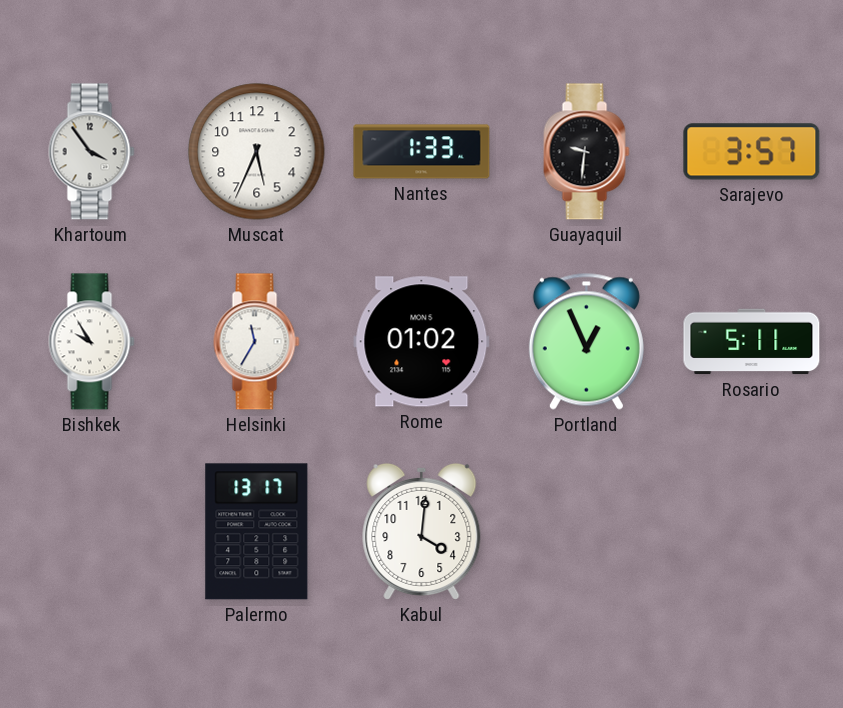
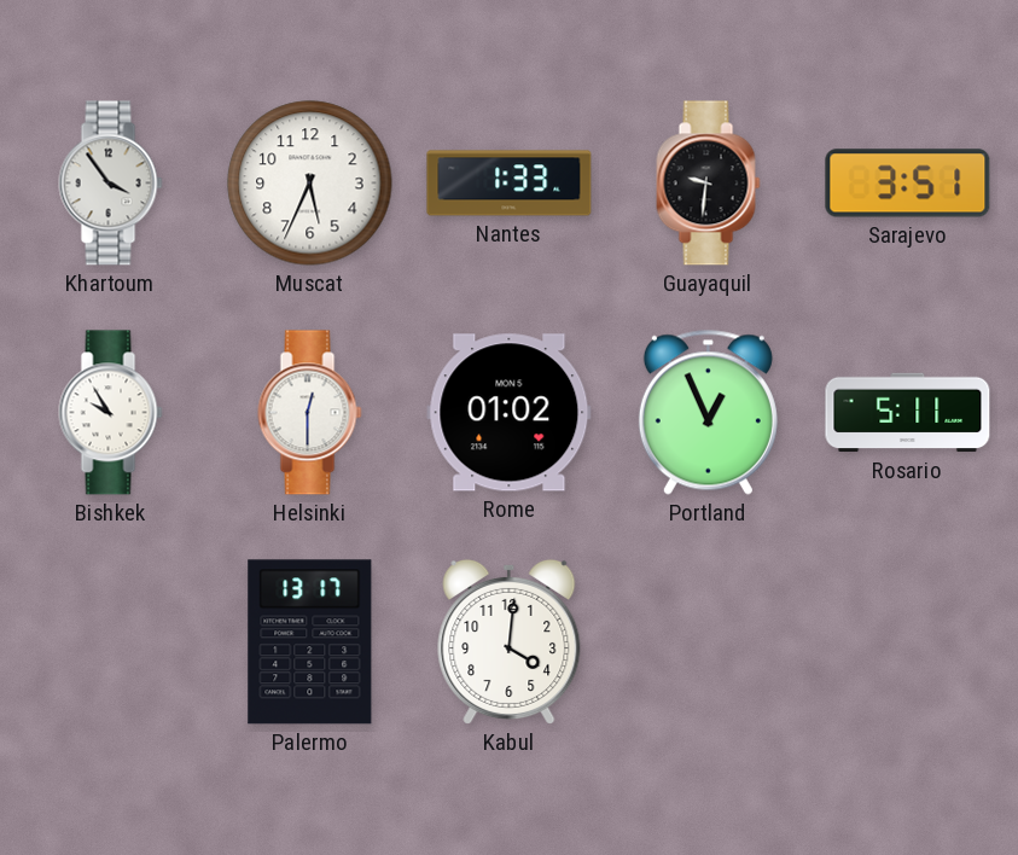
Sarajevo: 3:57 -> 3:51
Helsinki: 11:35 -> 12:30
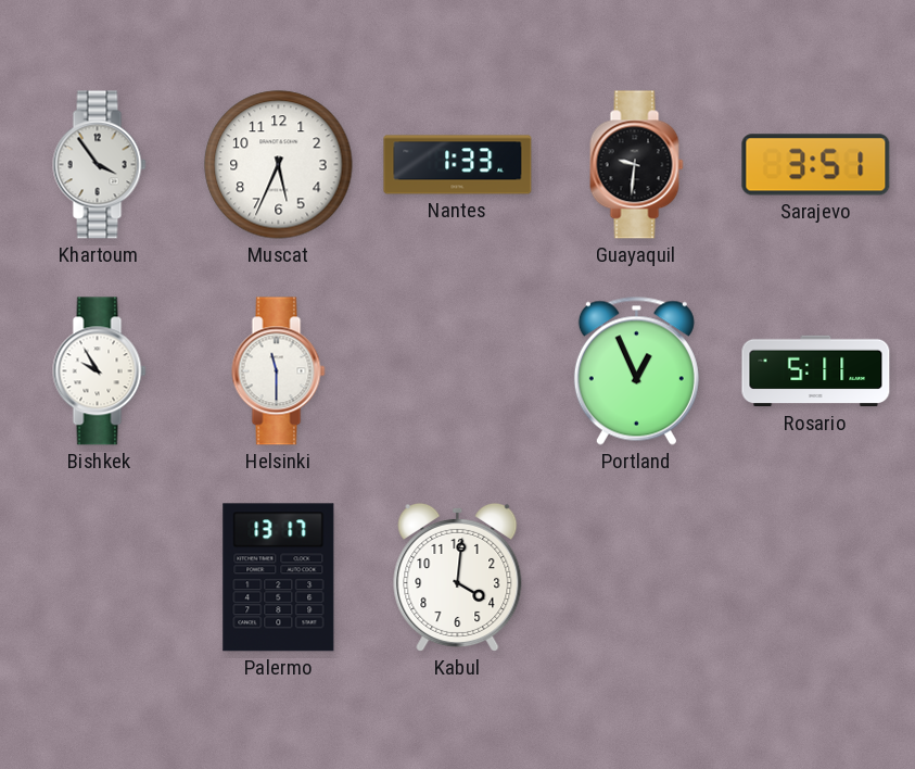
Helsinki: 12:30 -> 11:30
Rome: 01:02 -> none
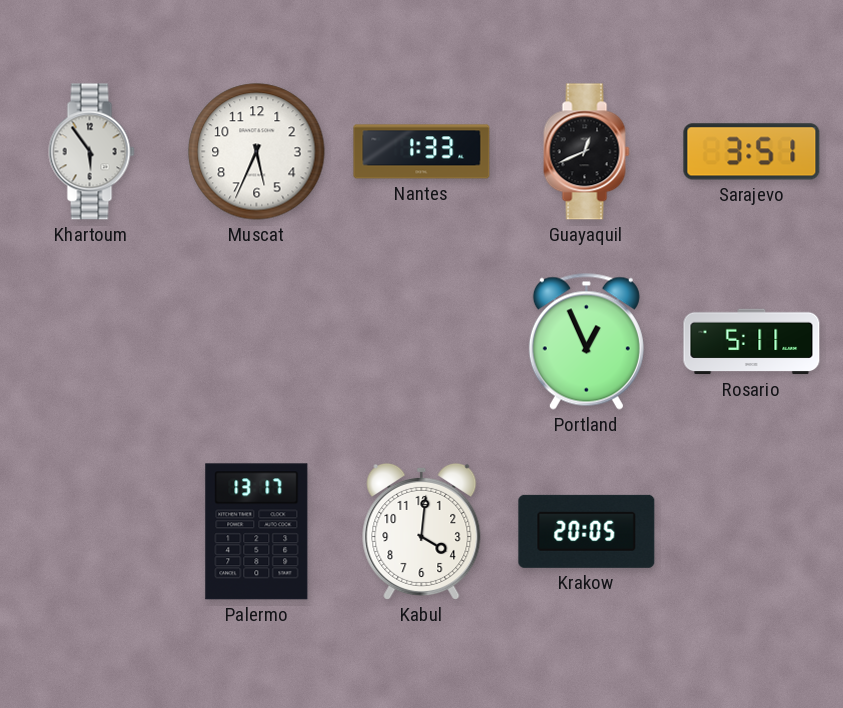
Khartoum: 3:54 -> 5:54
Guayaquil: 9:31 -> 12:41
Bishkek: 9:55 -> none
Helsinki: 11:30 -> none
Krakow: none -> 20:05
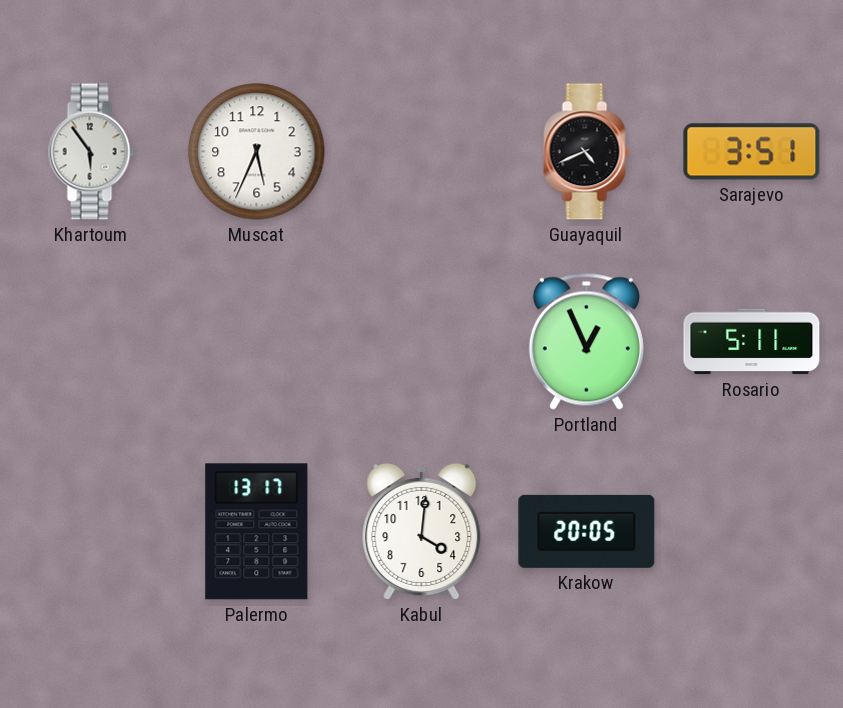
Nantes: 1:33 -> none
Guayaquil: 12:41 -> 4:41
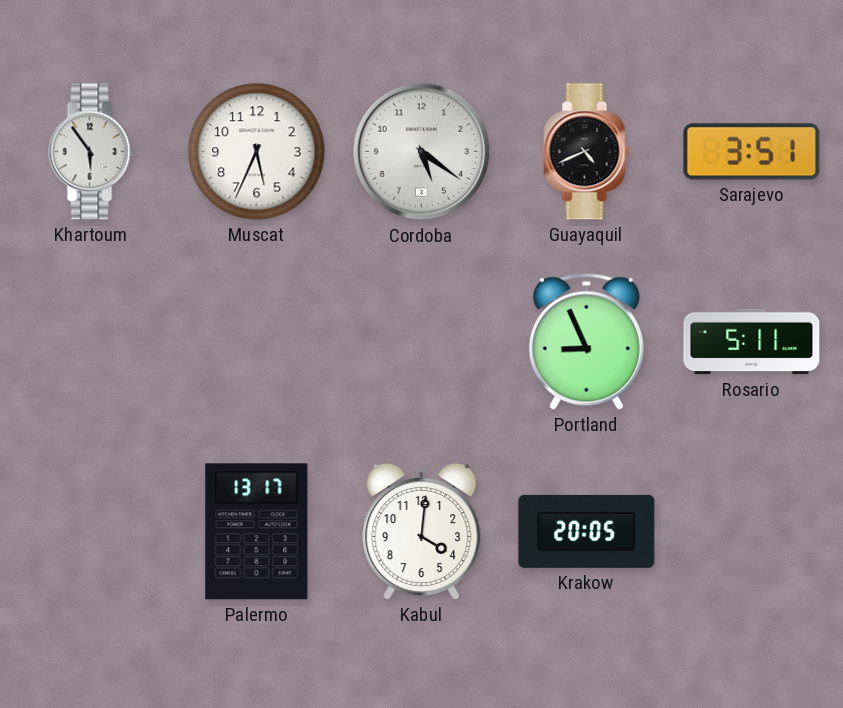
Cordoba: none -> 5:21
Portland: 12:56 -> 8:56
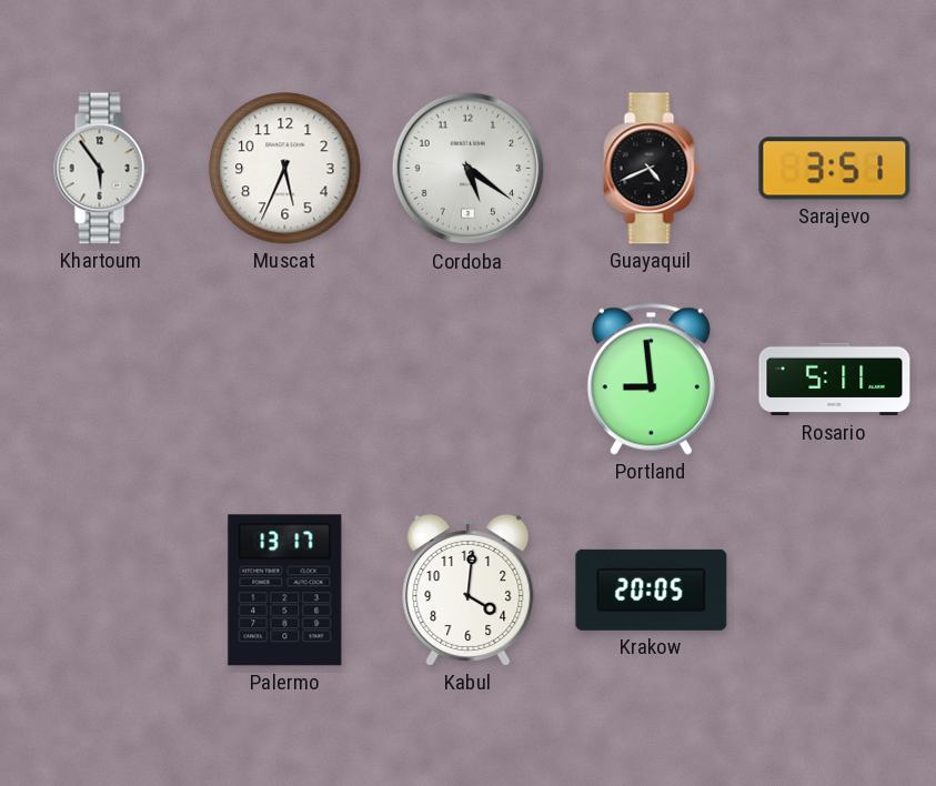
Portland: 8:56 -> 8:59
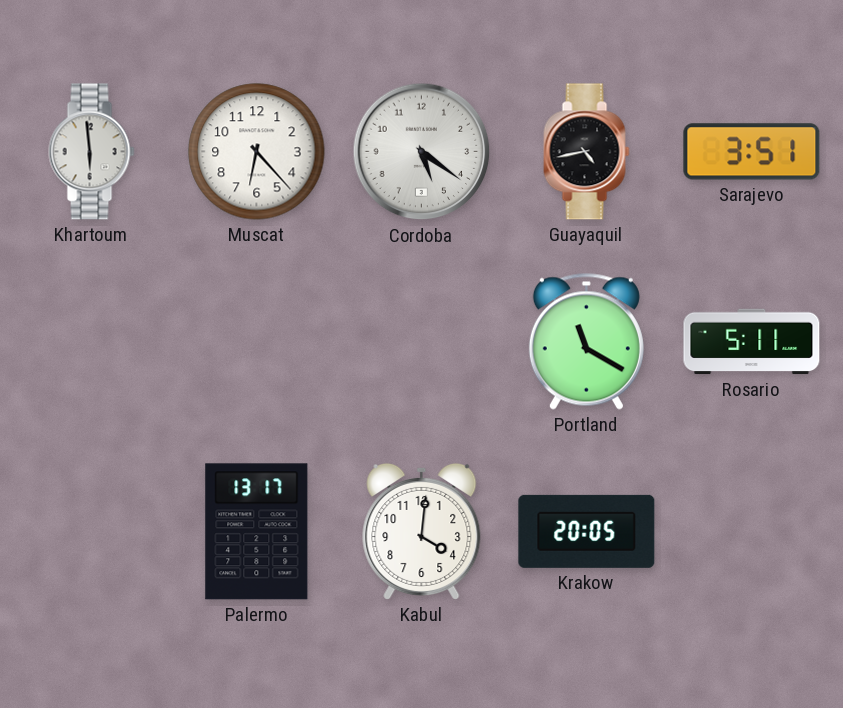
Khartoum: 5:54 -> 5:59
Muscat: 5:34 -> 6:23
Guayaquil: 4:41 -> 4:43
Portland: 8:59 -> 11:20
